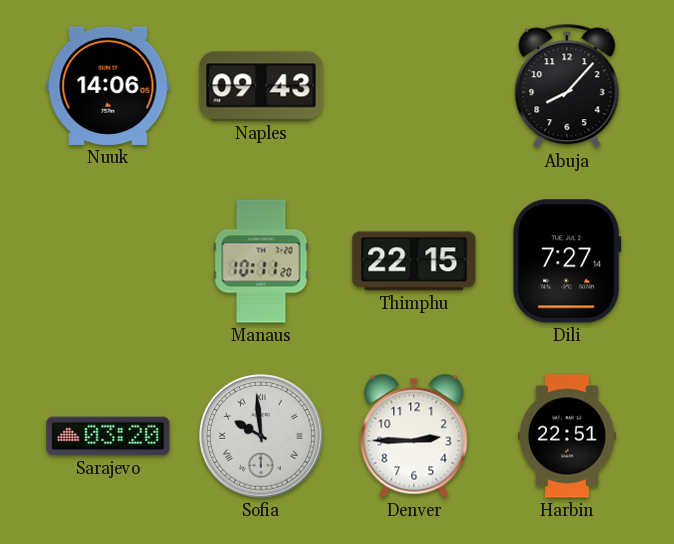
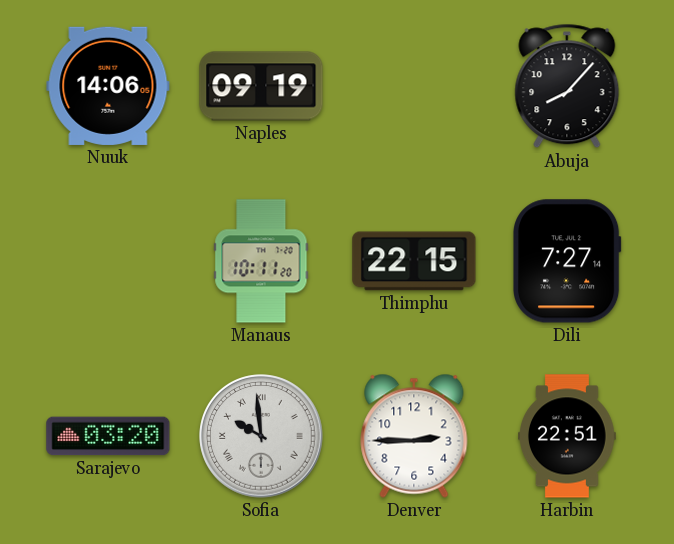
Naples: 09:43 -> 09:19
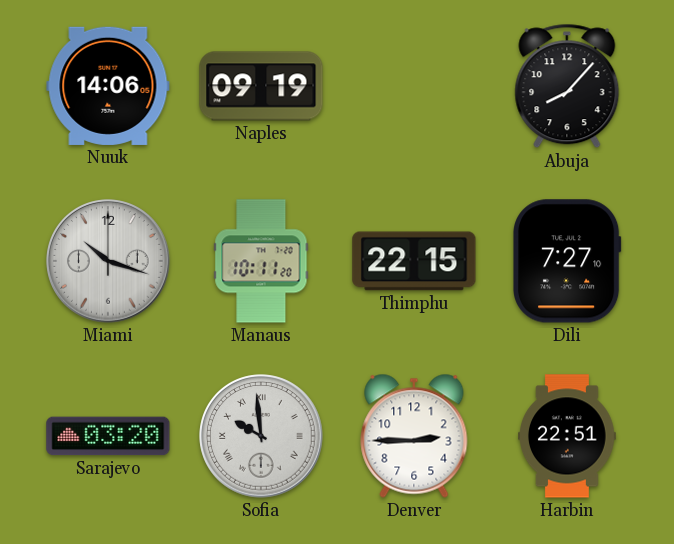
Miami: none -> 10:18
Dili: 7:27:14 -> 7:27:10
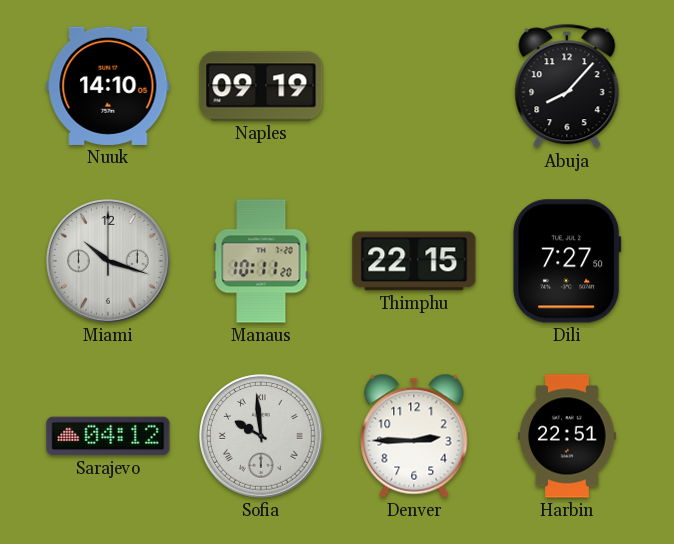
Nuuk: 14:06 -> 14:10
Dili: 7:27:10 -> 7:27:50
Sarajevo: 03:20 -> 04:12
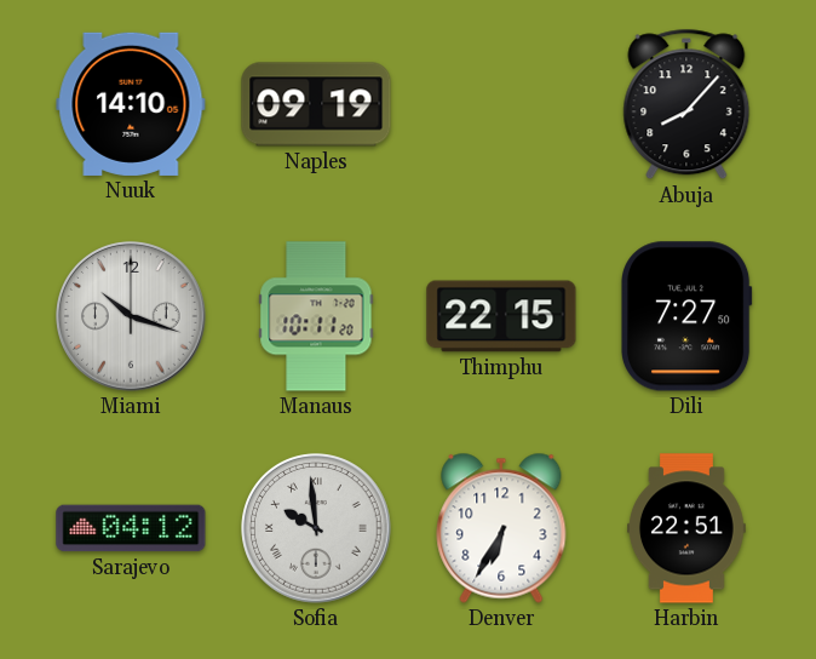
Denver: 2:45 -> 6:35
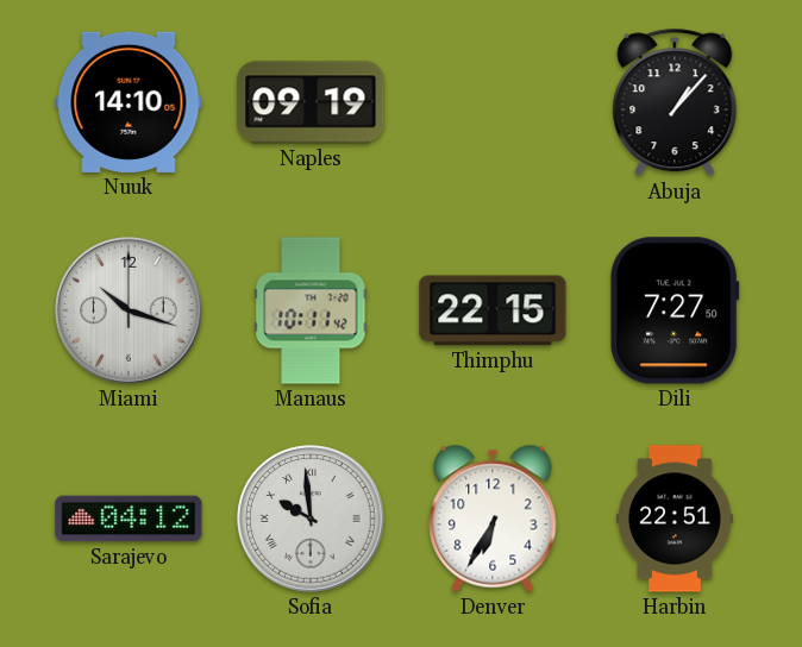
Abuja: 8:07 -> 1:07
Manaus: 10:11:20 -> 10:11:42
